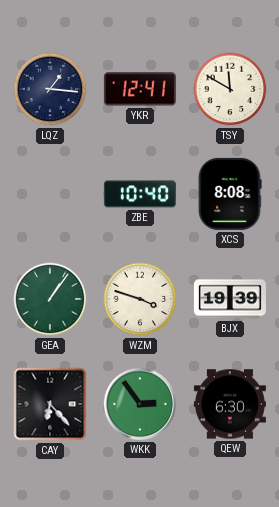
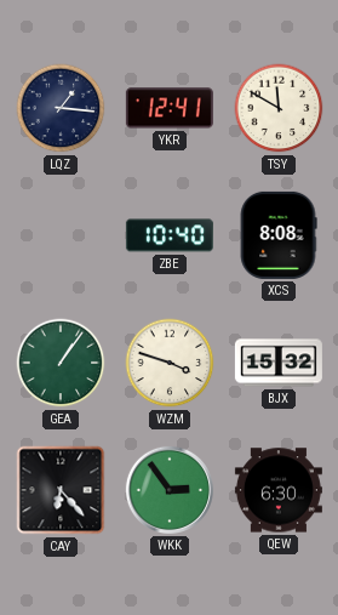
BJX: 19:39 -> 15:32
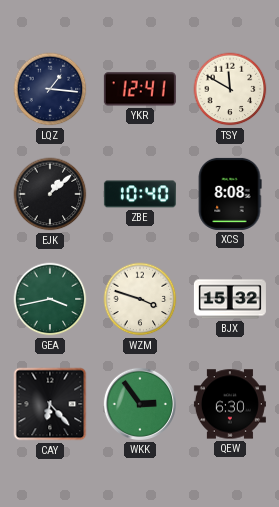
EJK: none -> 1:08
GEA: 1:06 -> 3:43
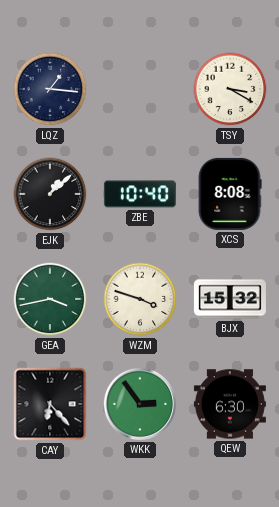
YKR: 12:41 -> none
TSY: 11:50 -> 3:20
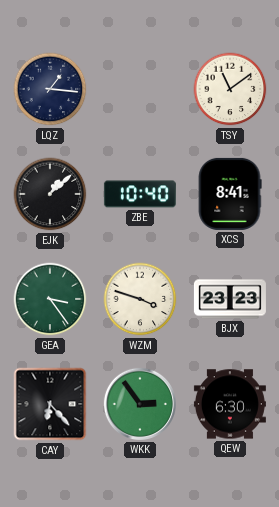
TSY: 3:20 -> 11:09
XCS: 8:08 -> 8:41
GEA: 3:43 -> 3:24
BJX: 15:32 -> 23:23
